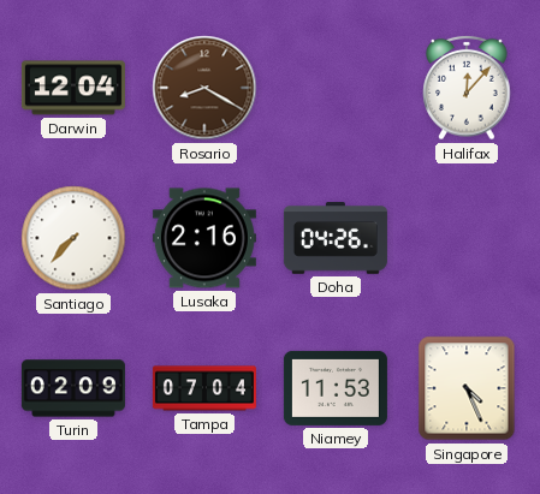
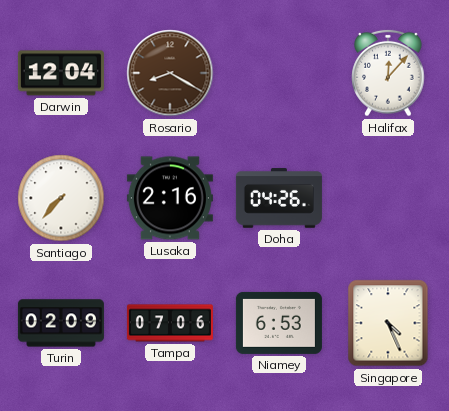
Tampa: 07:04 -> 07:06
Niamey: 11:53 -> 6:53
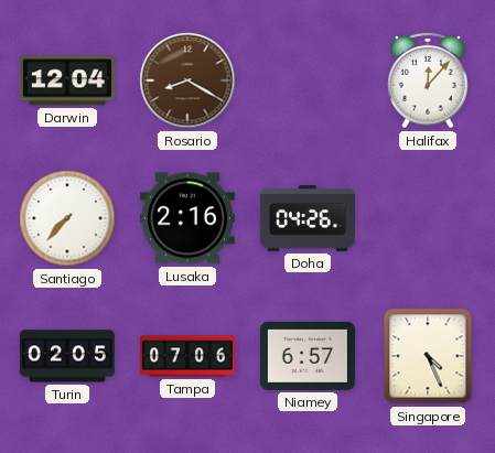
Turin: 02:09 -> 02:05
Niamey: 6:53 -> 6:57
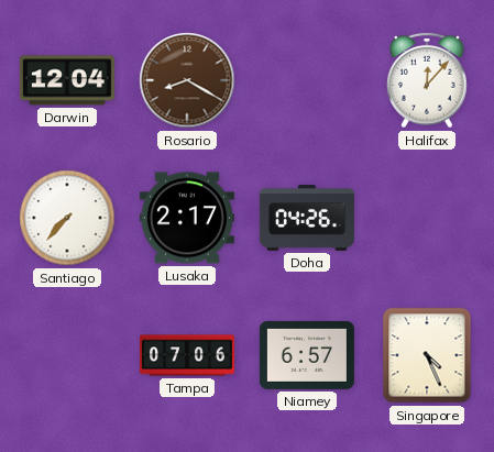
Lusaka: 2:16 -> 2:17
Turin: 02:05 -> none
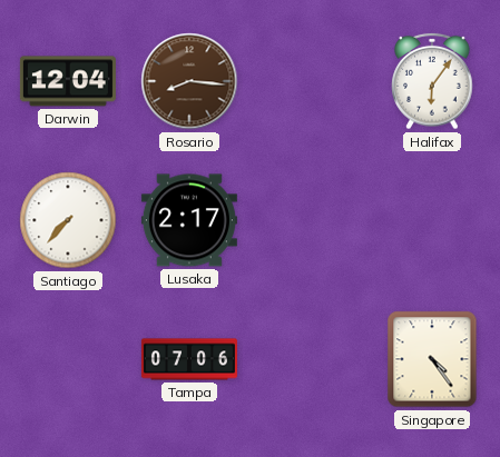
Rosario: 8:20 -> 8:16
Halifax: 12:07 -> 6:06
Doha: 04:26 -> none
Niamey: 6:57 -> none
Singapore: 4:26 -> 4:24
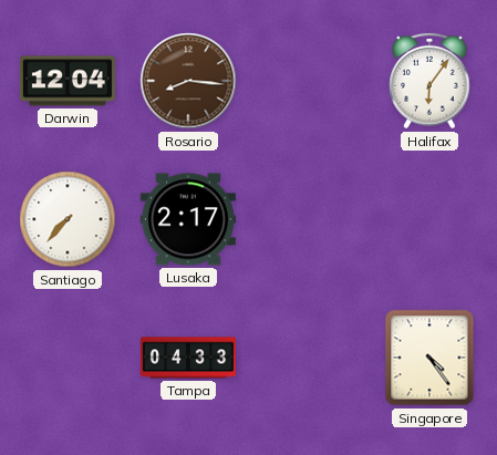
Tampa: 07:06 -> 04:33
